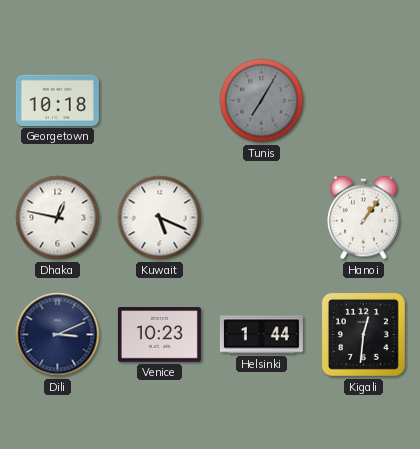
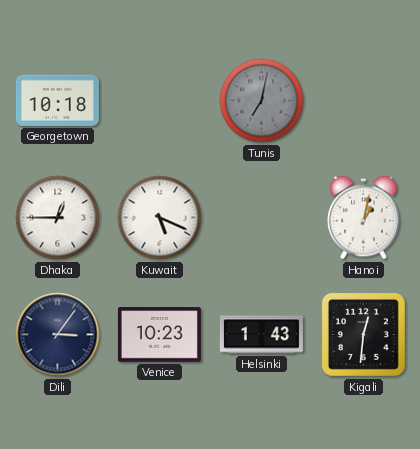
Tunis: 7:05 -> 7:02
Dhaka: 12:47 -> 12:45
Hanoi: 1:06 -> 1:02
Dili: 3:11 -> 3:06
Helsinki: 1:44 -> 1:43
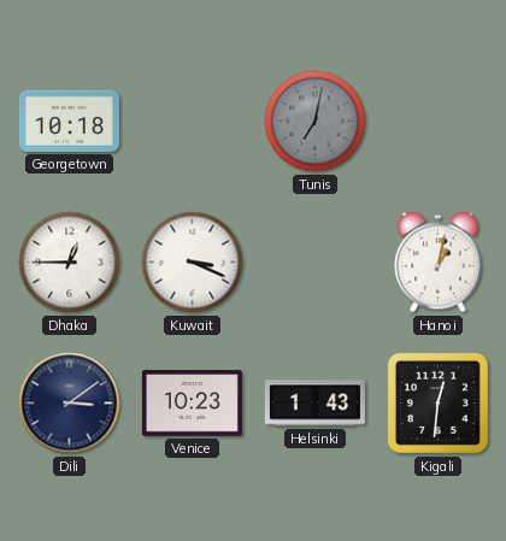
Kuwait: 5:19 -> 3:19
Dili: 3:06 -> 3:09
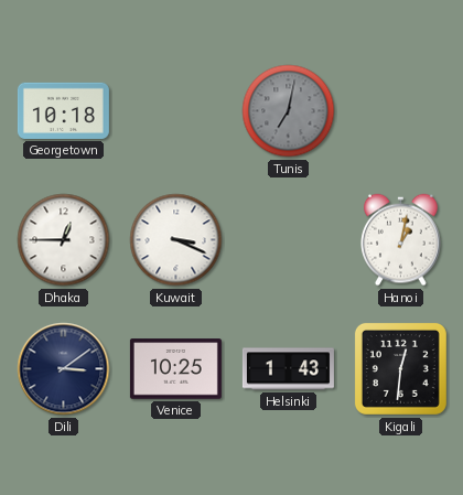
Venice: 10:23 -> 10:25
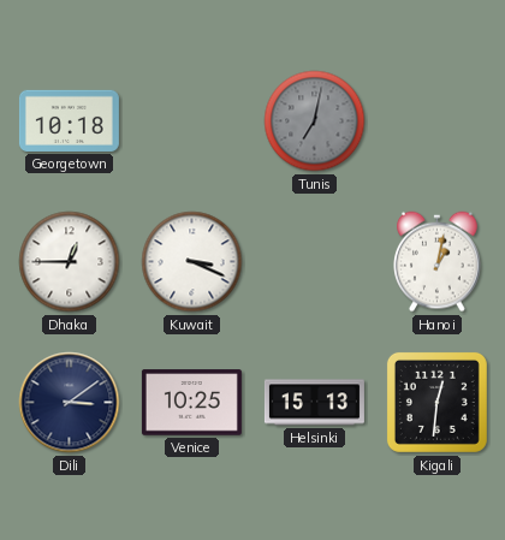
Helsinki: 1:43 -> 15:13
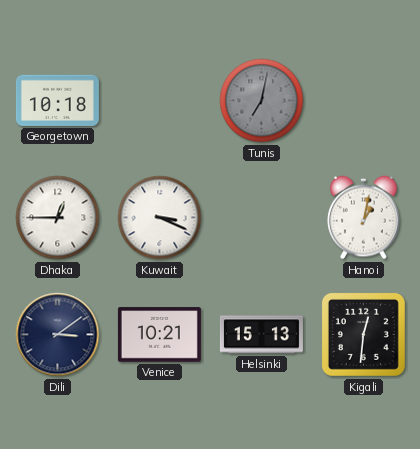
Venice: 10:25 -> 10:21
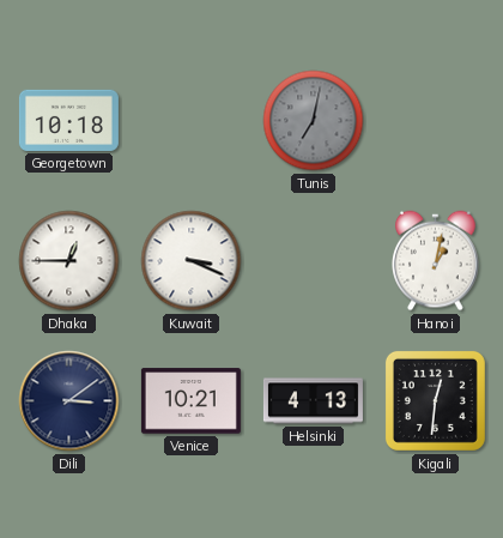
Helsinki: 15:13 -> 4:13
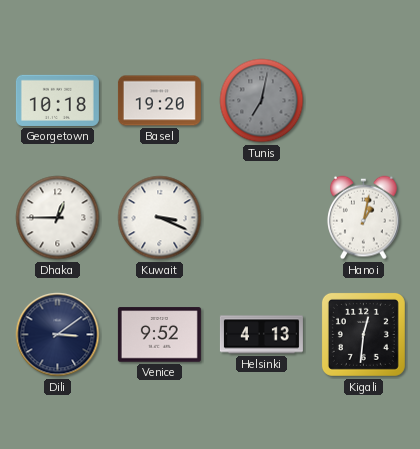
Basel: none -> 19:20
Venice: 10:21 -> 9:52
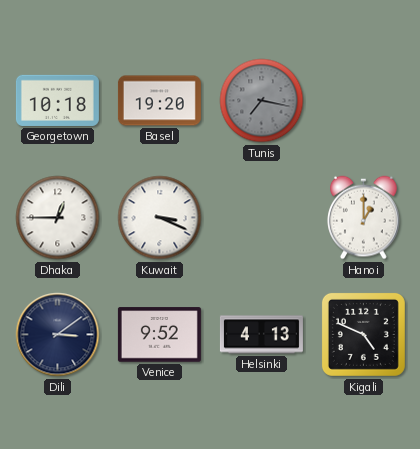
Tunis: 7:02 -> 7:17
Hanoi: 1:02 -> 1:00
Kigali: 12:31 -> 4:49
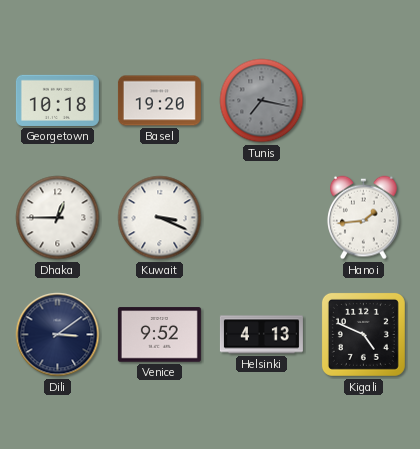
Hanoi: 1:00 -> 1:44
